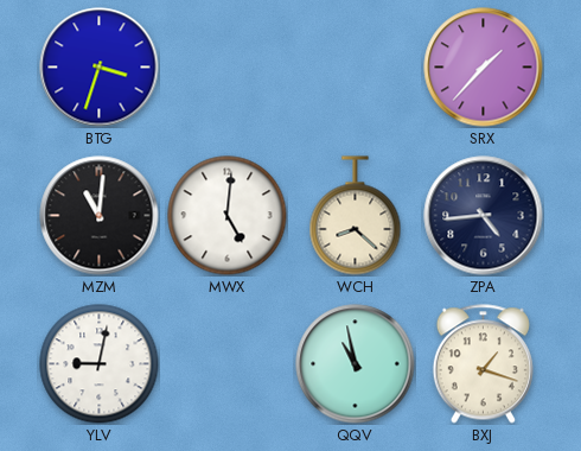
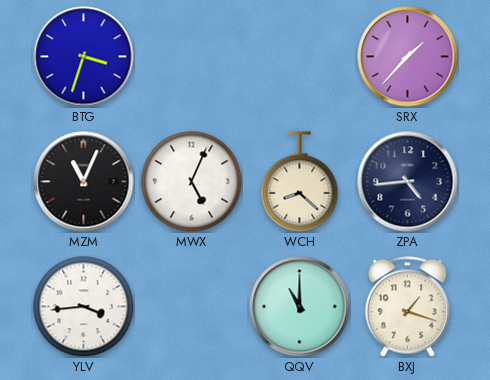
MZM: 11:01 -> 11:04
MWX: 5:01 -> 5:04
YLV: 9:02 -> 3:44
QQV: 10:58 -> 11:00
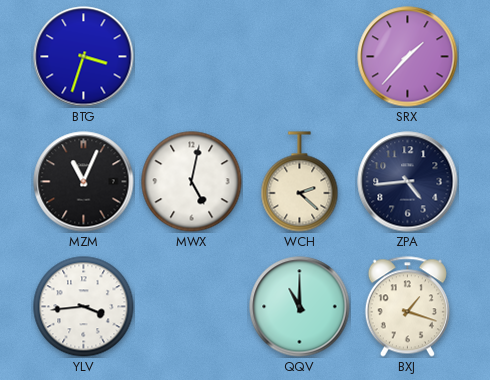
MWX: 5:04 -> 5:02
WCH: 8:22 -> 2:22
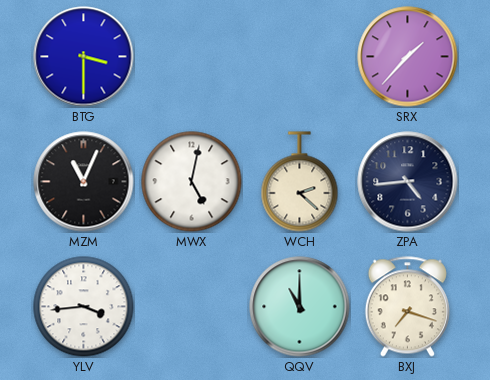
BTG: 3:33 -> 3:30
BXJ: 1:18 -> 7:18
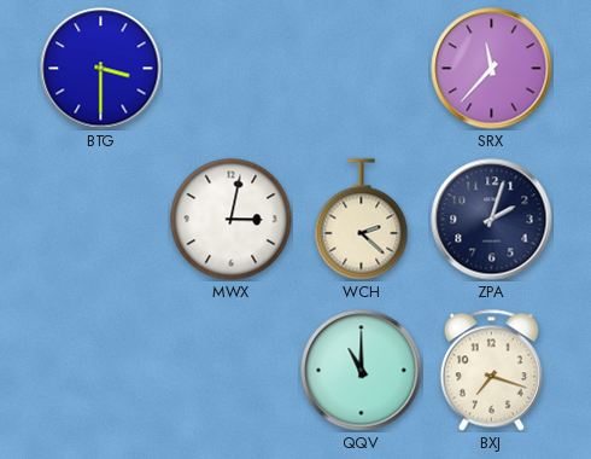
SRX: 1:37 -> 11:37
MZM: 11:04 -> none
MWX: 5:02 -> 3:02
ZPA: 4:44 -> 2:03
YLV: 3:44 -> none
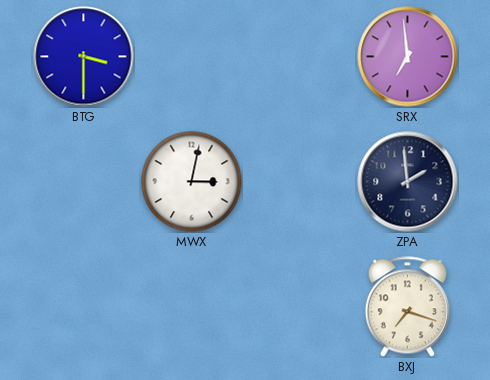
SRX: 11:37 -> 6:59
WCH: 2:22 -> none
ZPA: 2:03 -> 1:59
QQV: 11:00 -> none
